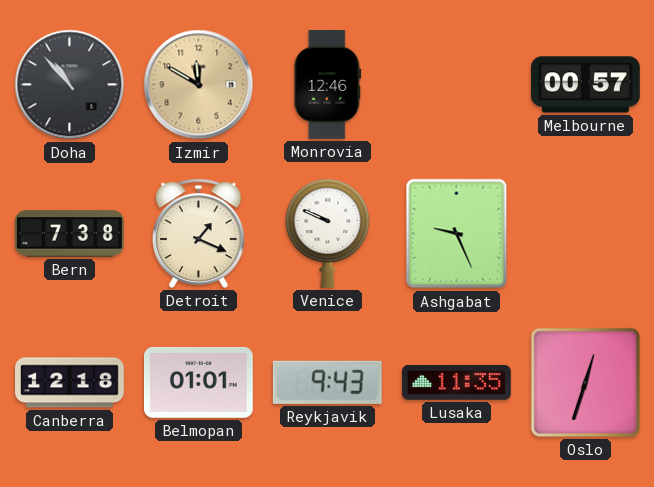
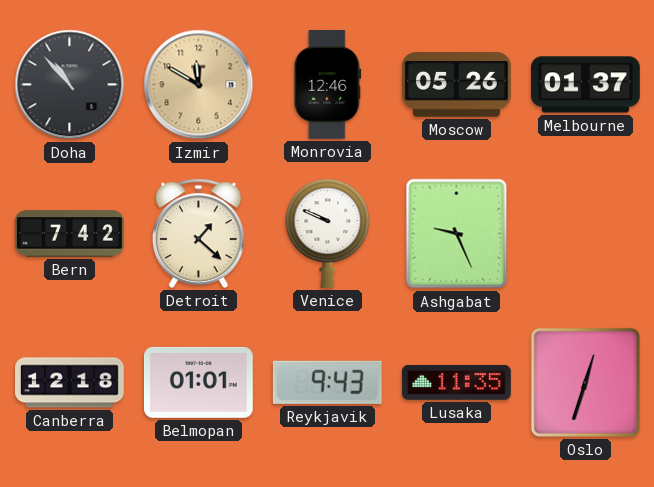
Moscow: none -> 05:26
Melbourne: 00:57 -> 01:37
Bern: 7:38 -> 7:42
Detroit: 1:19 -> 1:22
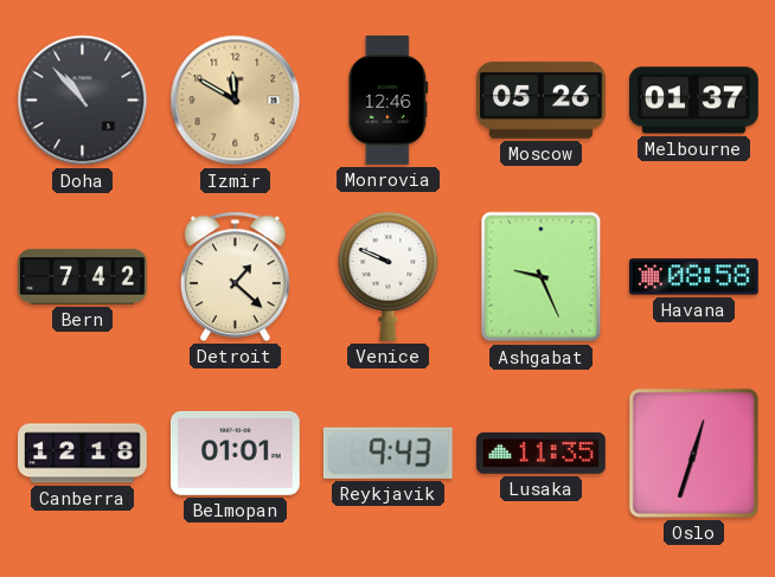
Havana: none -> 08:58
